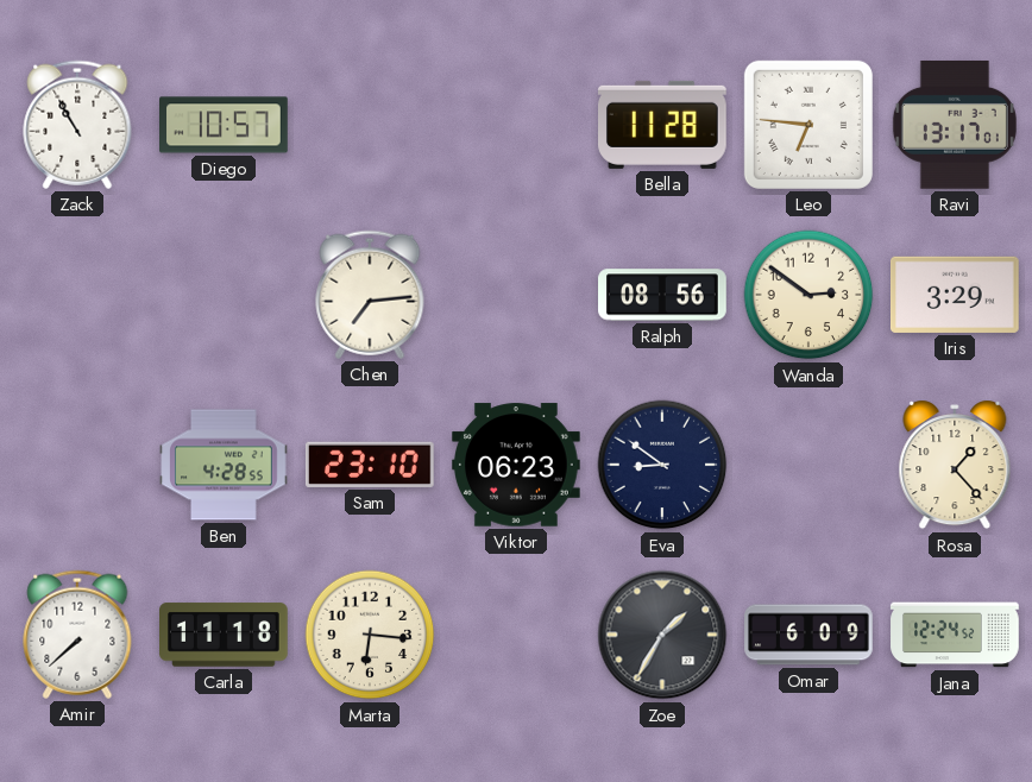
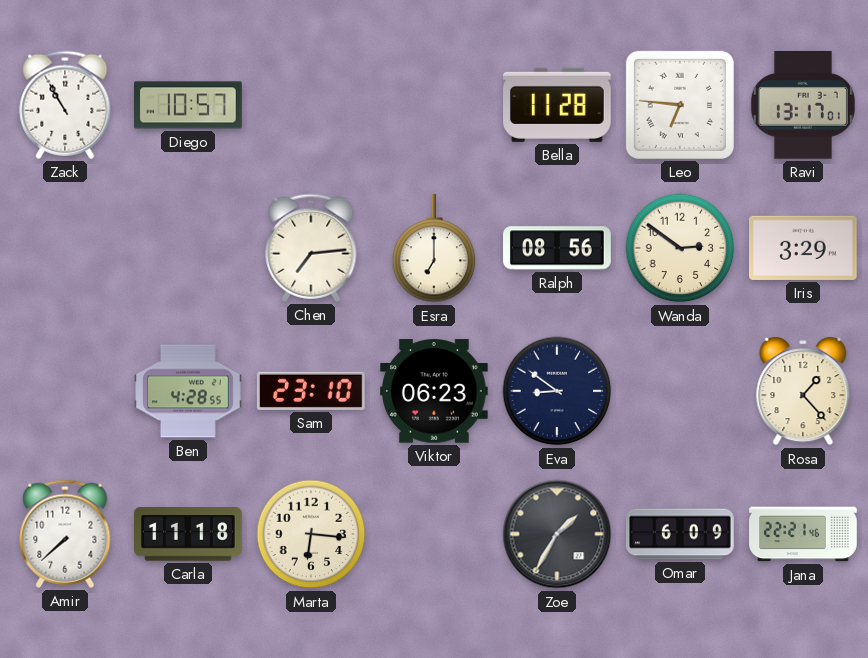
Esra: none -> 7:00
Jana: 12:24 -> 22:21
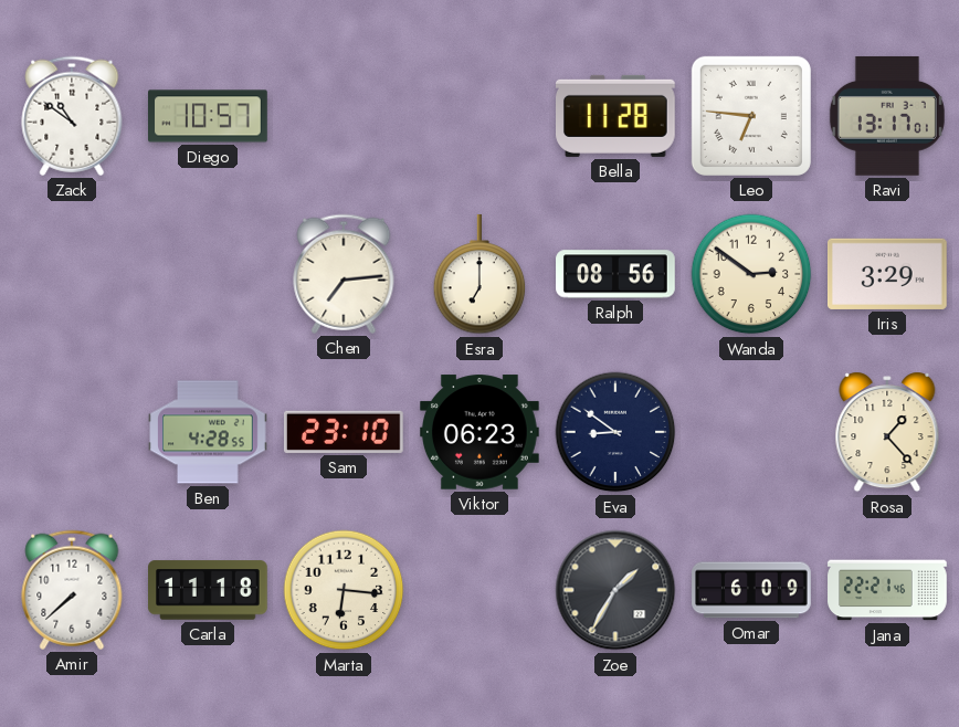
Zack: 10:55 -> 10:51
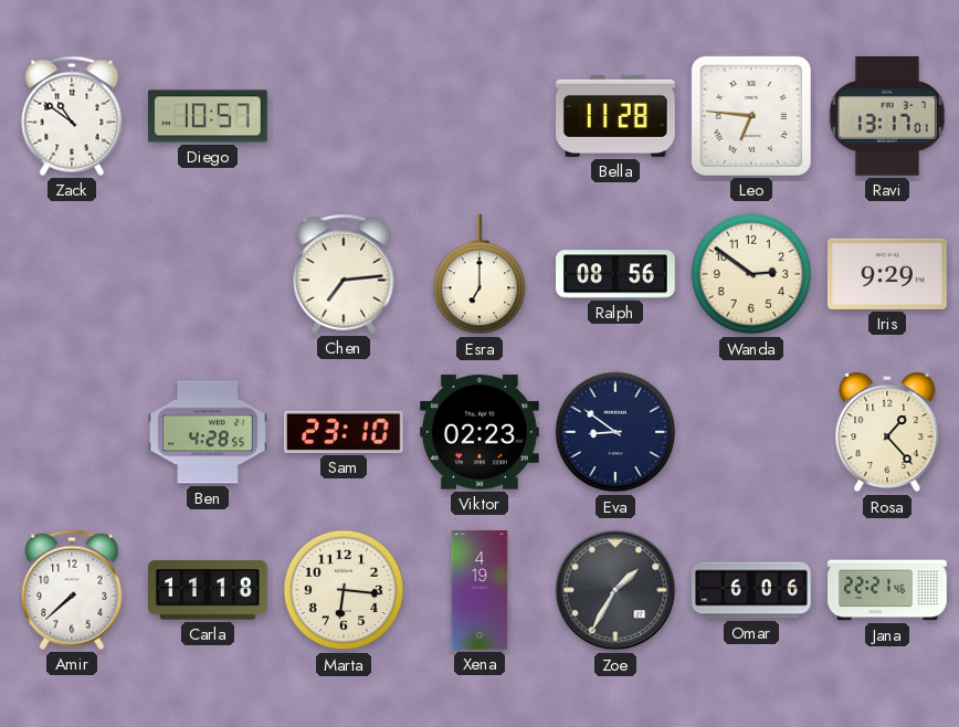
Iris: 3:29 -> 9:29
Viktor: 06:23 -> 02:23
Xena: none -> 4:19
Omar: 6:09 -> 6:06
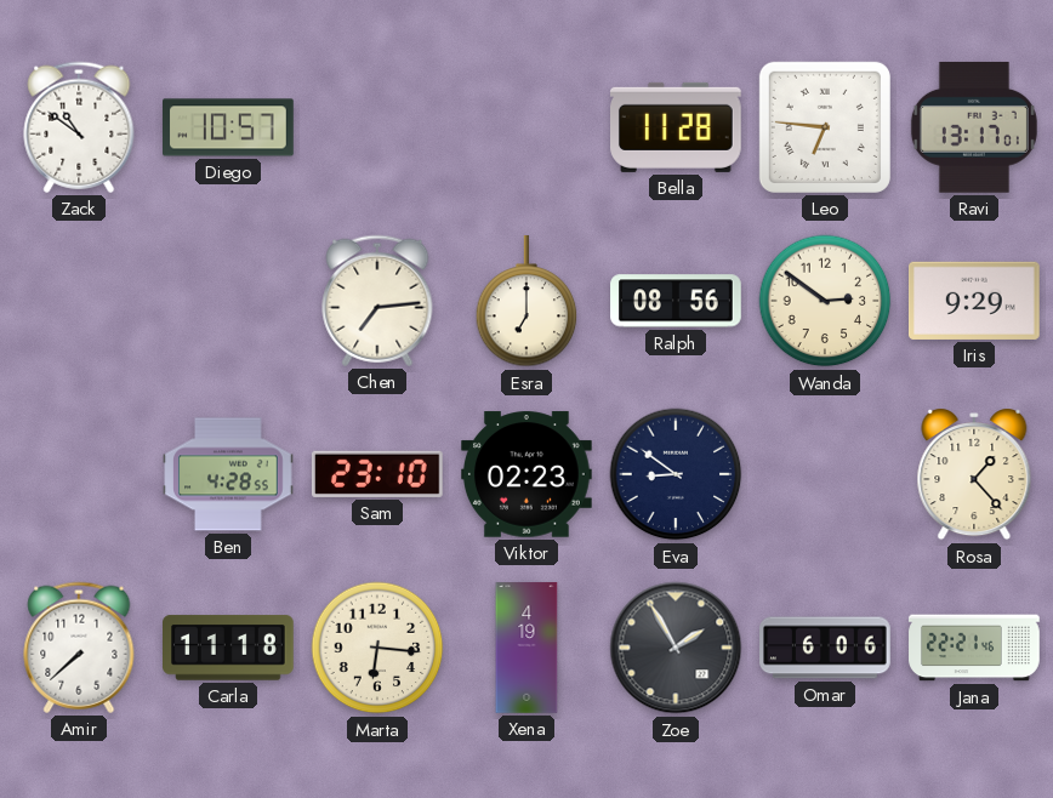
Zoe: 1:35 -> 1:55
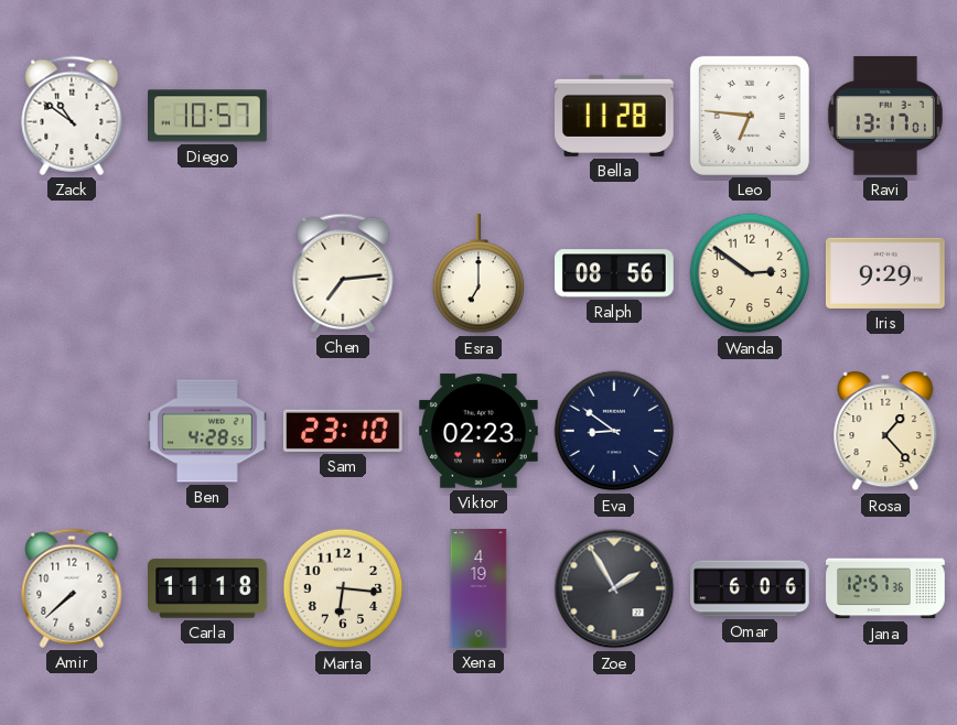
Jana: 22:21 -> 12:57
